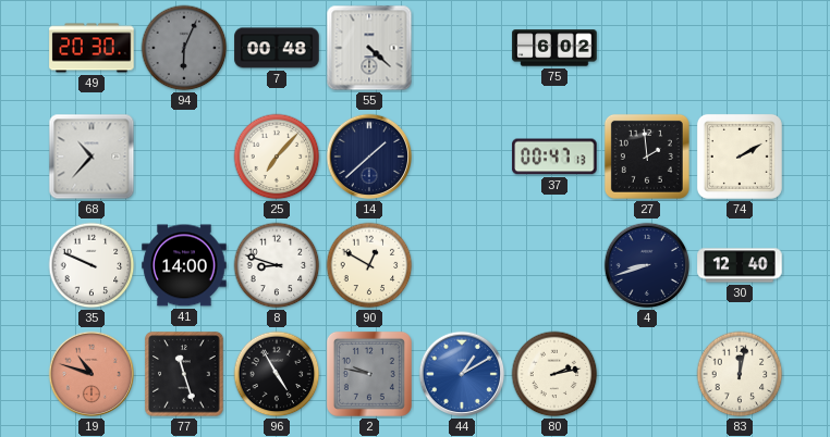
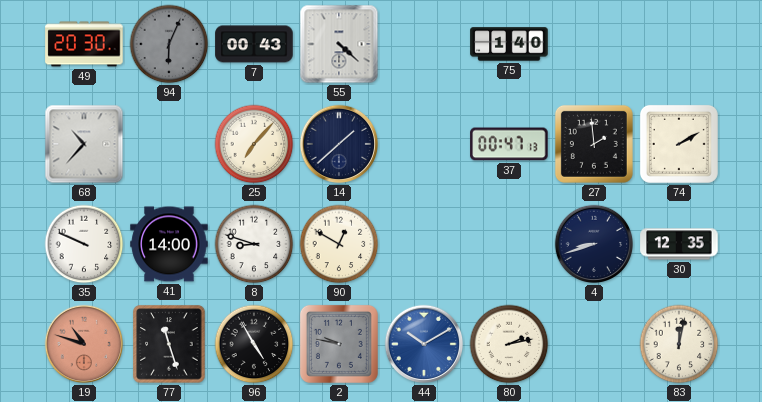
7: 00:48 -> 00:43
75: 6:02 -> 1:40
30: 12:40 -> 12:35
44: 1:10 -> 10:10
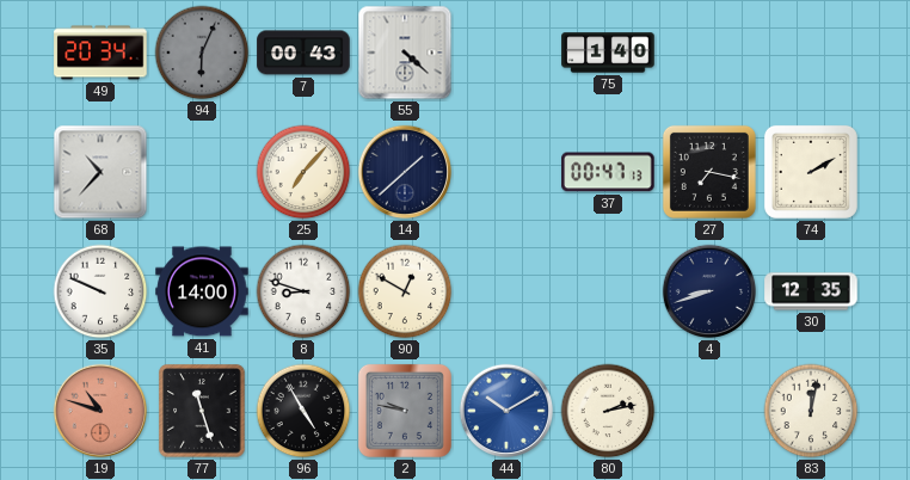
49: 20:30 -> 20:34
27: 1:59 -> 7:17
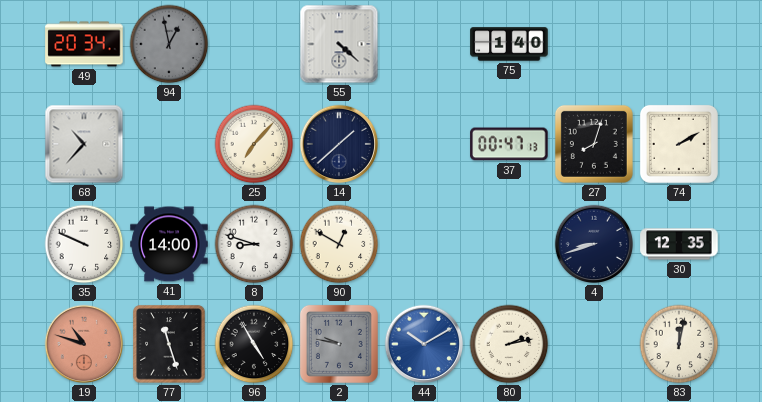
94: 6:04 -> 12:58
7: 00:43 -> none
27: 7:17 -> 8:03
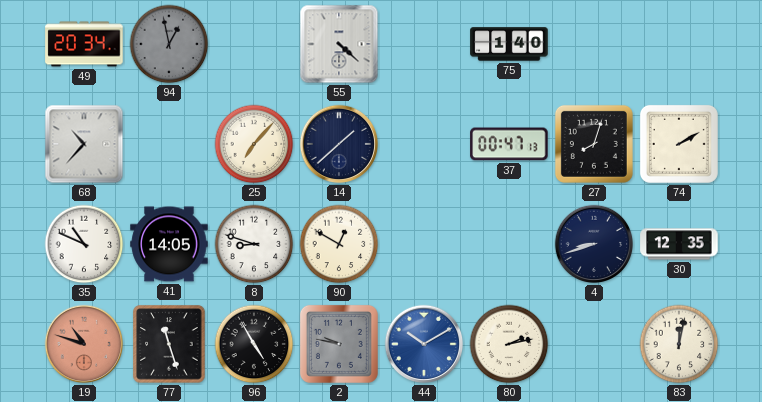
35: 9:49 -> 10:49
41: 14:00 -> 14:05
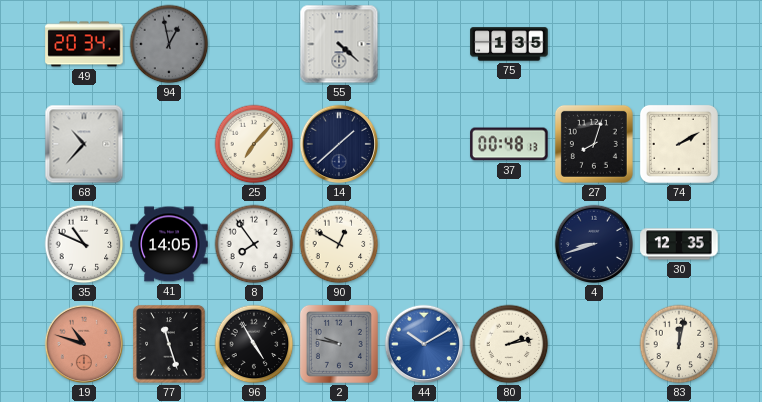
75: 1:40 -> 1:35
37: 00:47 -> 00:48
8: 8:48 -> 7:54
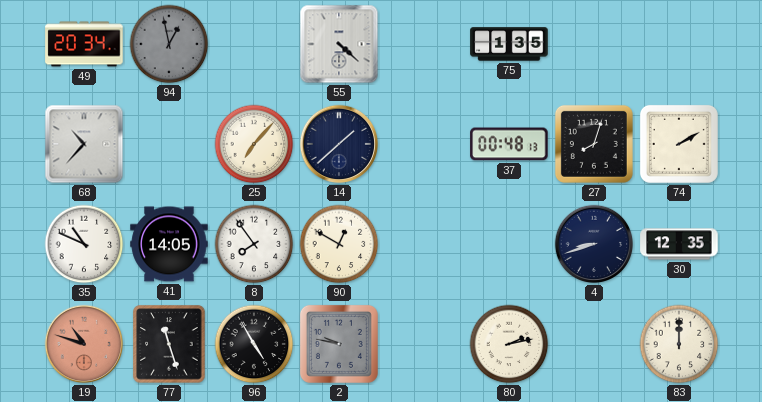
44: 10:10 -> none
83: 12:02 -> 12:00
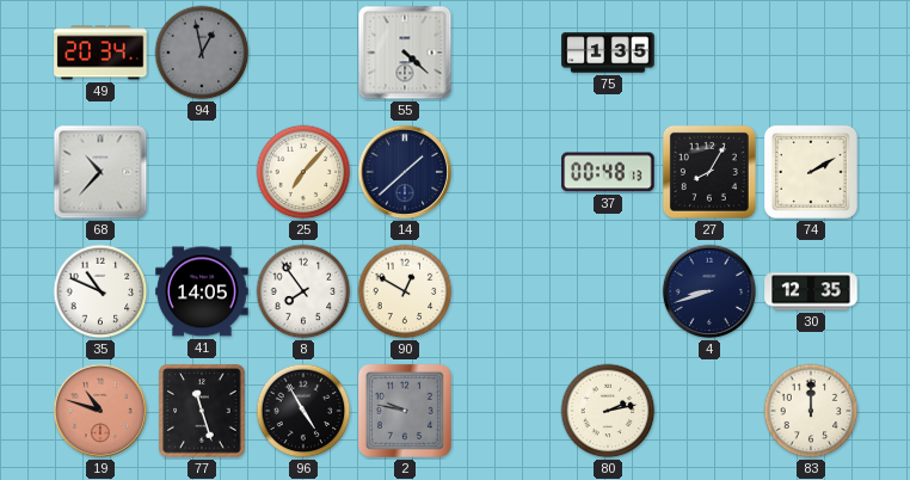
27: 8:03 -> 8:05
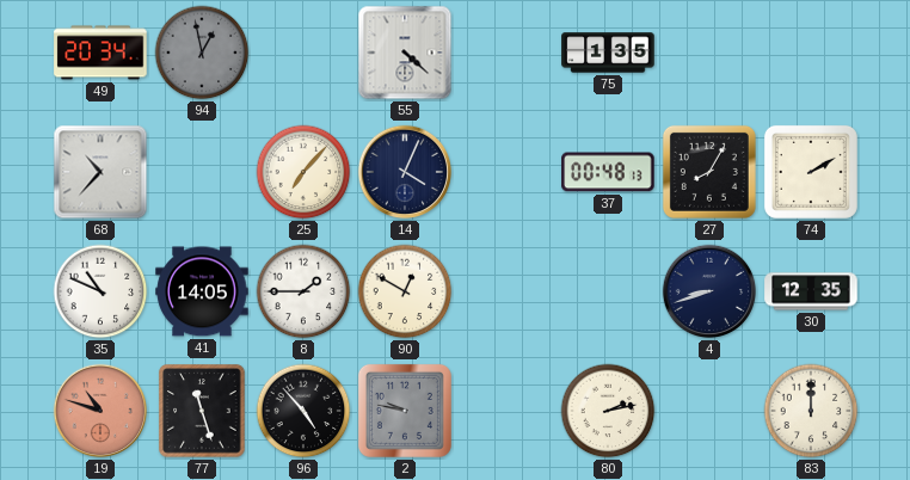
14: 1:38 -> 4:04
8: 7:54 -> 1:45
96: 4:55 -> 4:53
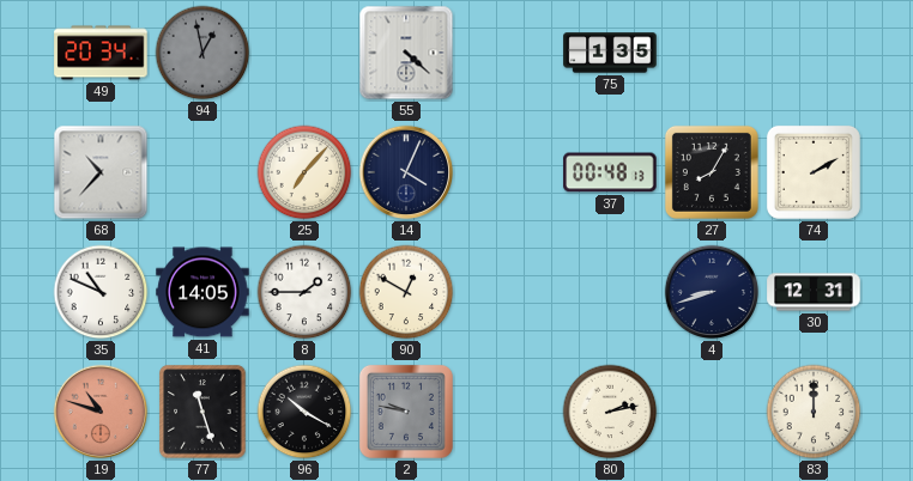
30: 12:35 -> 12:31
96: 4:53 -> 10:20
